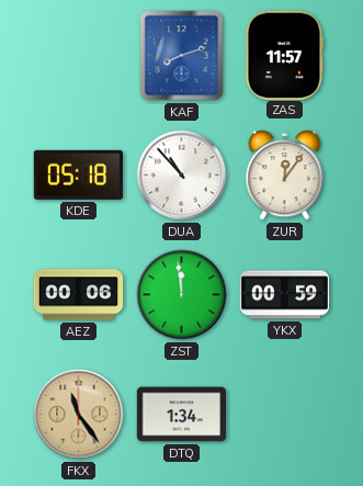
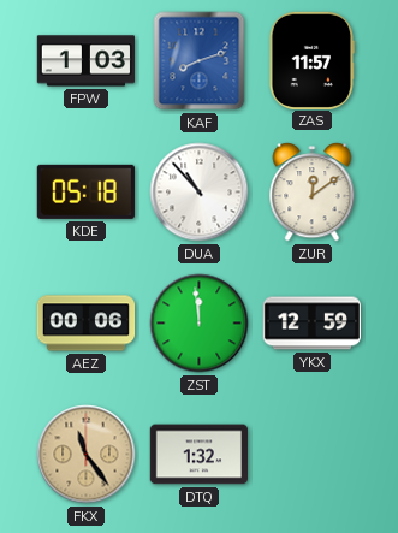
FPW: none -> 1:03
ZUR: 12:06 -> 12:09
YKX: 00:59 -> 12:59
DTQ: 1:34 -> 1:32
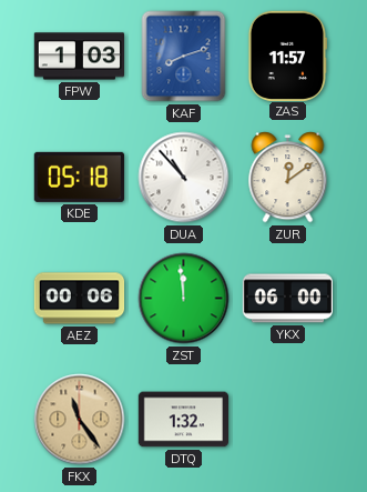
YKX: 12:59 -> 06:00
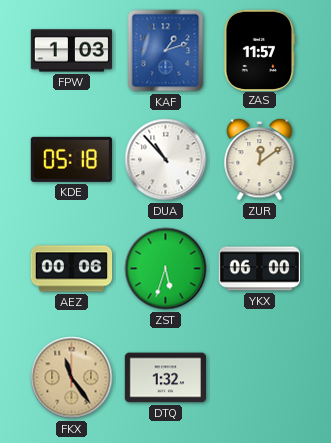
KAF: 8:12 -> 1:12
ZST: 11:59 -> 5:33
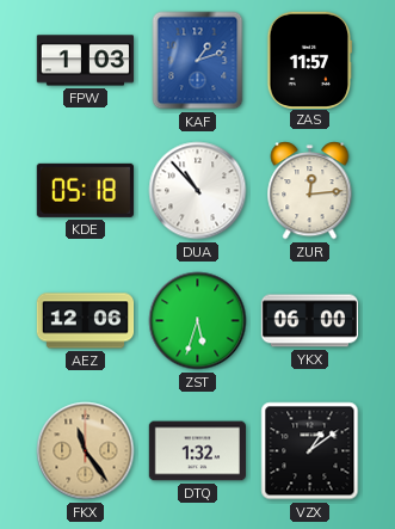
ZUR: 12:09 -> 12:14
AEZ: 00:06 -> 12:06
VZX: none -> 1:09
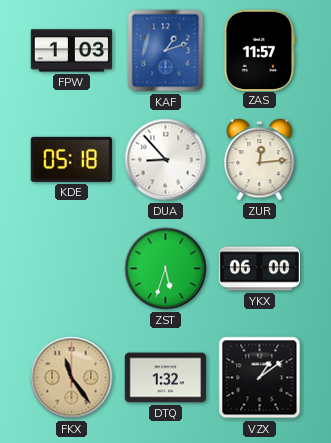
DUA: 10:53 -> 8:53
AEZ: 12:06 -> none
